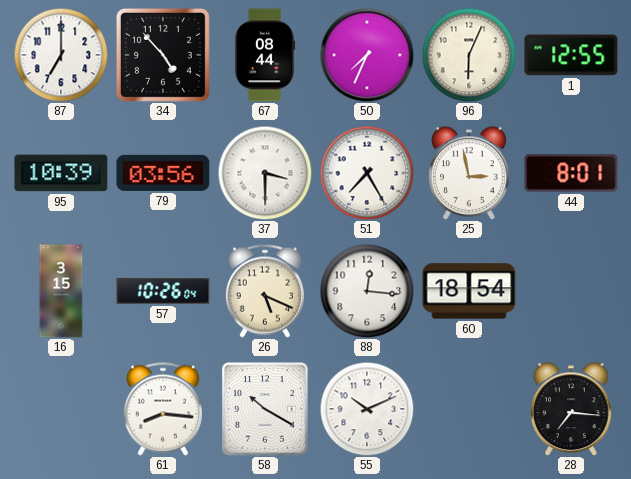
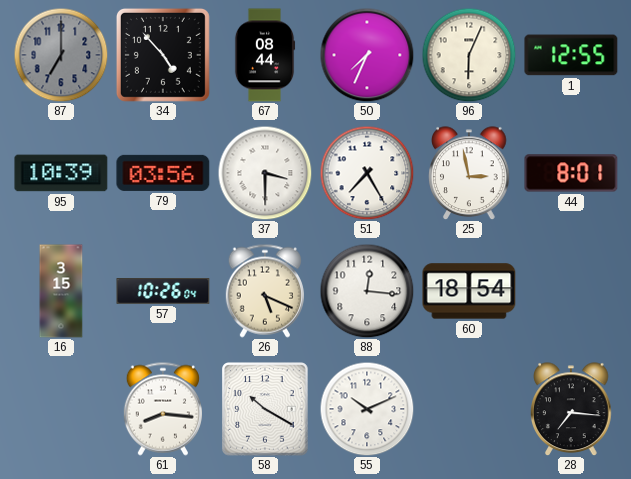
87 dial: white -> grey
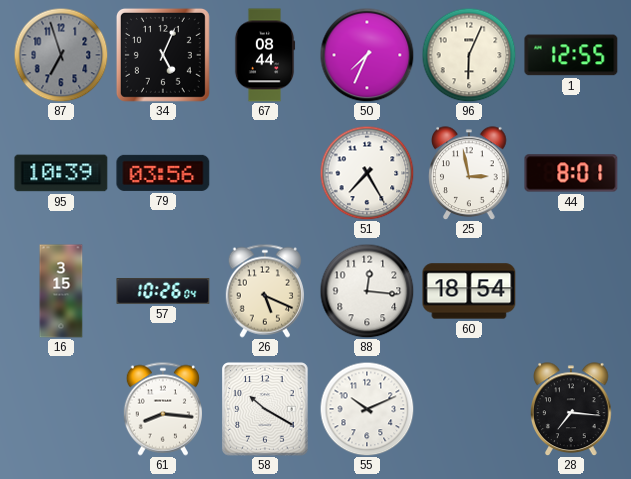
87: 7:00 -> 6:57
34: 4:53 -> 5:04
37: 3:30 -> none
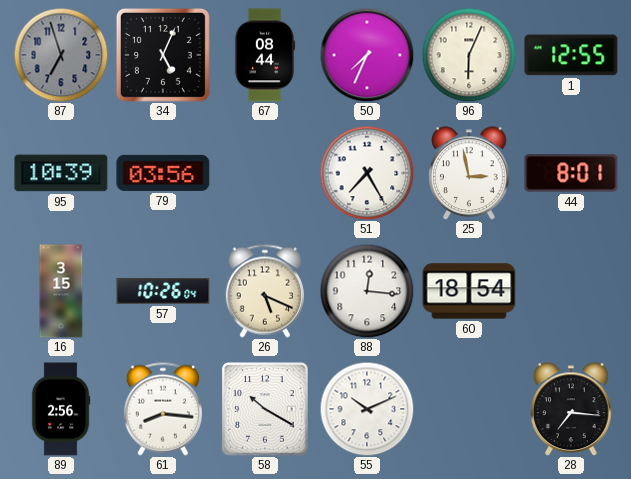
89: none -> 2:56
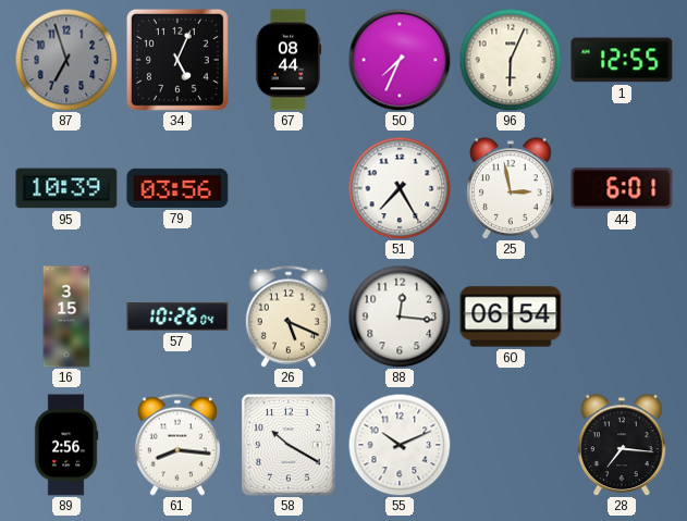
44: 8:01 -> 6:01
60: 18:54 -> 06:54
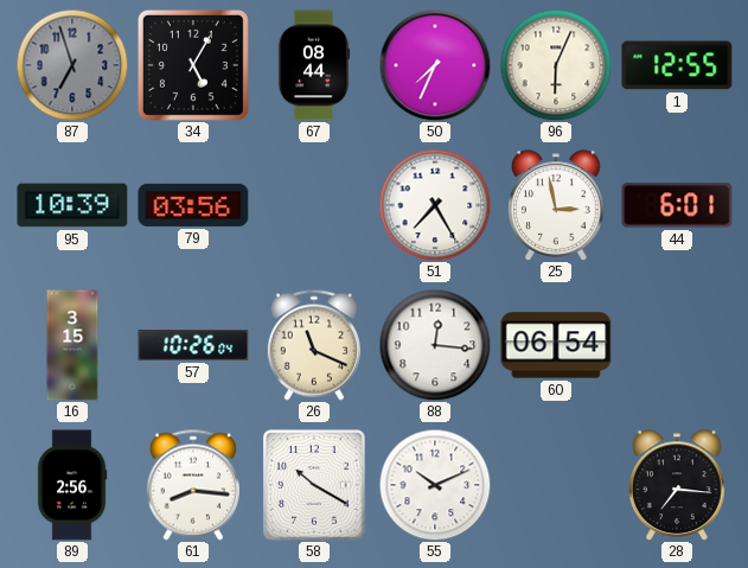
34: 5:04 -> 5:05
26: 5:19 -> 11:19
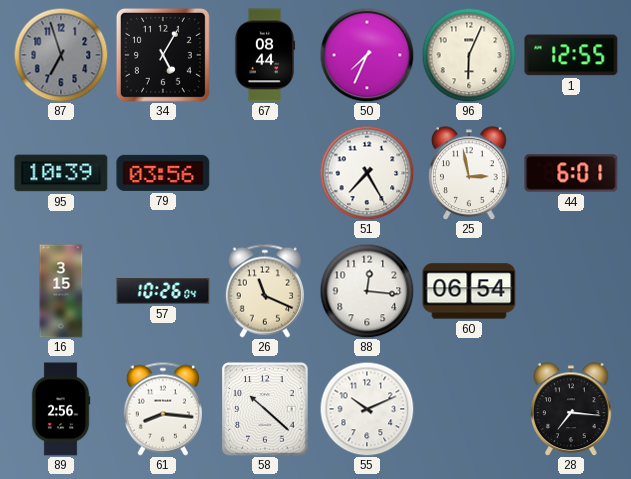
58: 10:20 -> 10:22
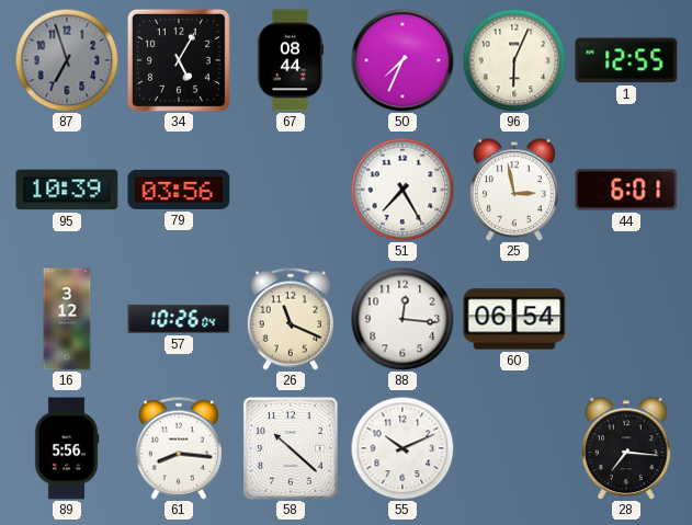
16: 3:15 -> 3:12
89: 2:56 -> 5:56
